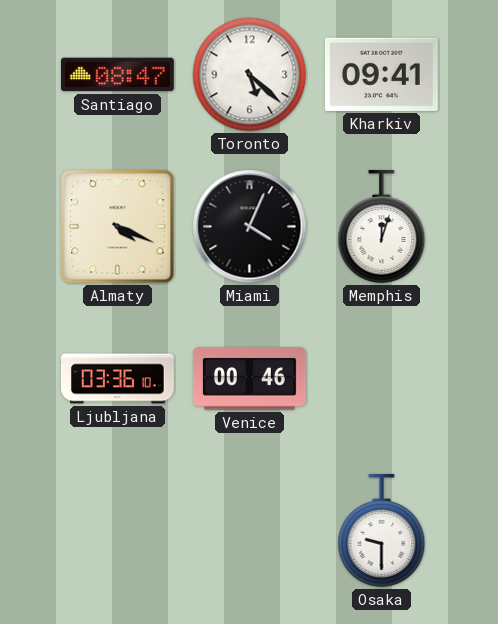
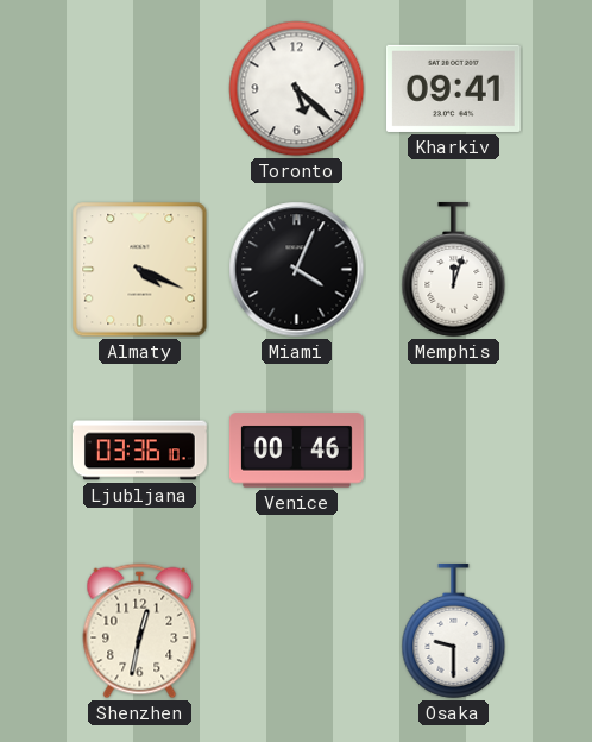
Santiago: 08:47 -> none
Shenzhen: none -> 12:32
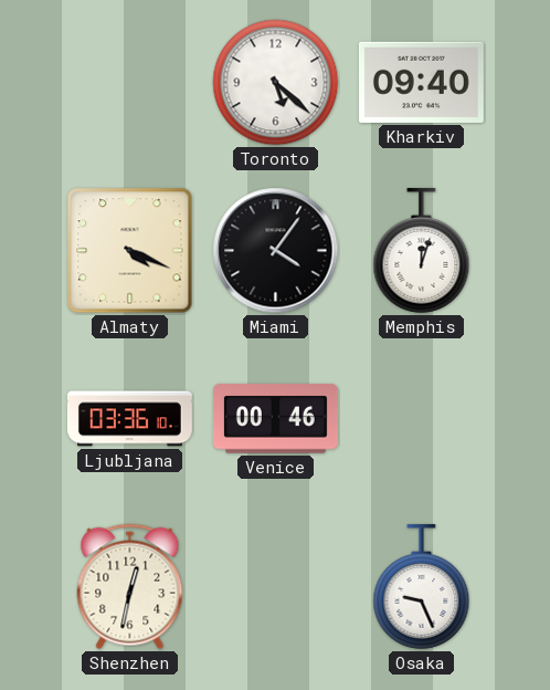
Kharkiv: 09:41 -> 09:40
Miami: 4:04 -> 4:06
Osaka: 9:30 -> 9:26
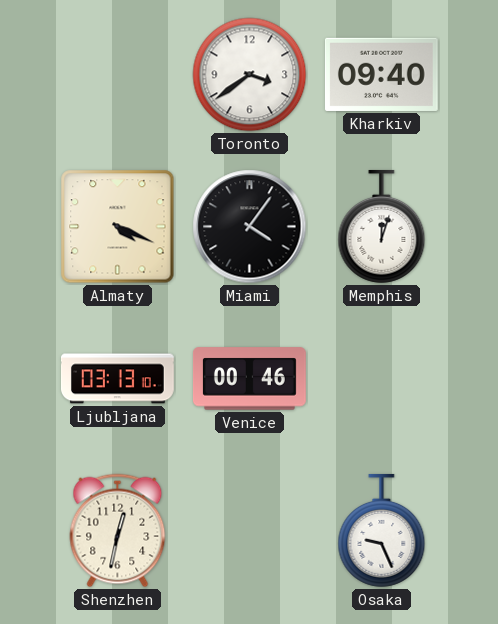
Toronto: 5:22 -> 3:39
Ljubljana: 03:36 -> 03:13
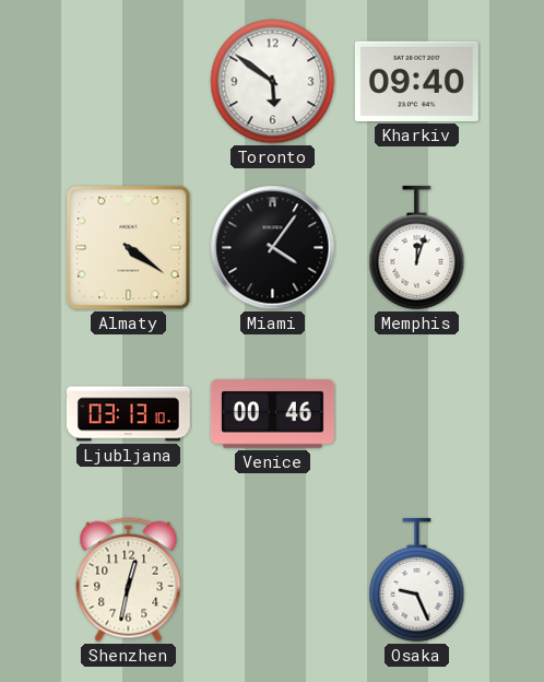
Toronto: 3:39 -> 5:51
Almaty: 4:19 -> 4:21
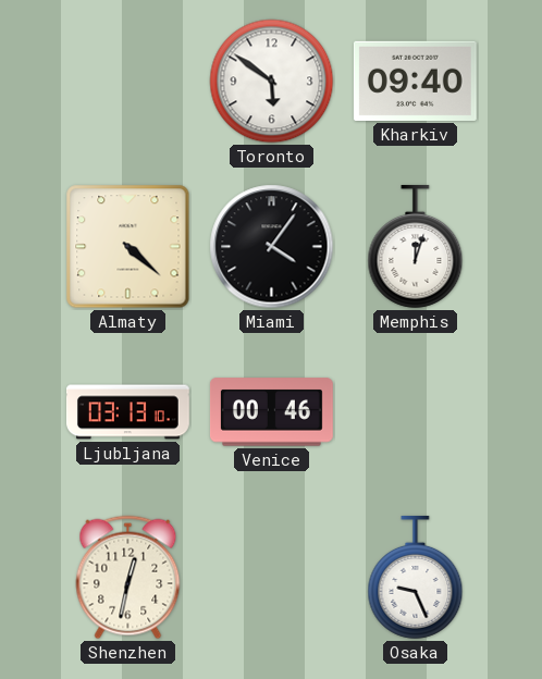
Almaty: 4:21 -> 4:22
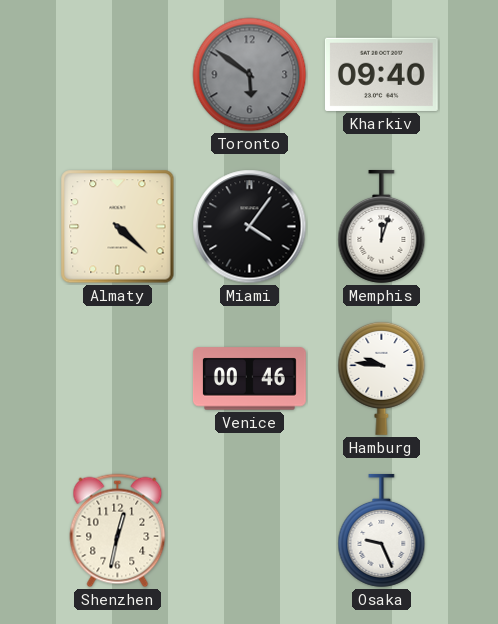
Toronto dial: white -> grey
Ljubljana: 03:13 -> none
Hamburg: none -> 9:46
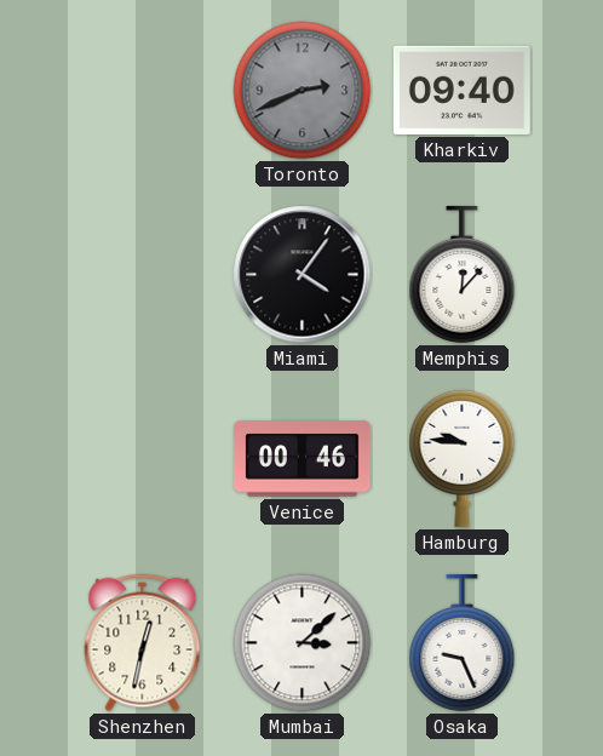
Toronto: 5:51 -> 2:41
Almaty: 4:22 -> none
Memphis: 12:03 -> 12:07
Mumbai: none -> 3:08
